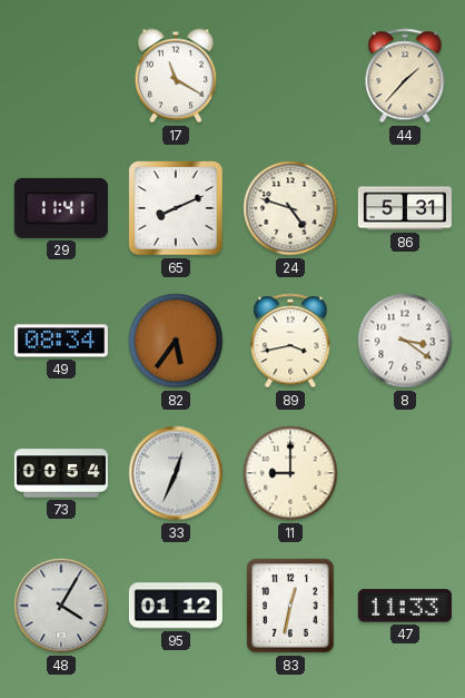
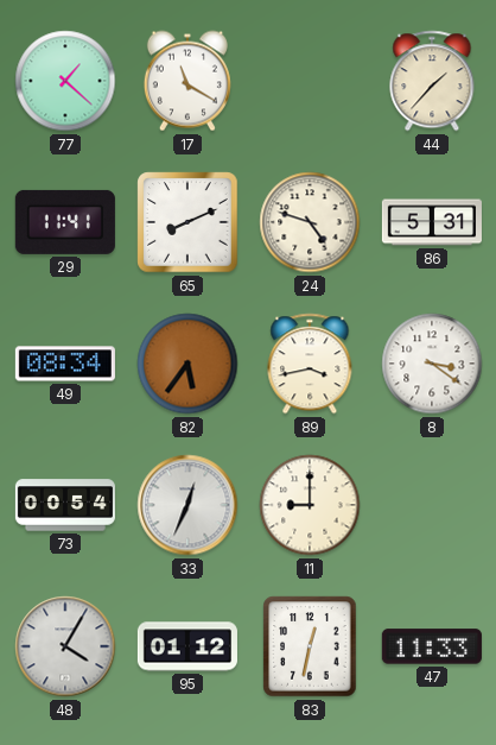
77: none -> 1:22
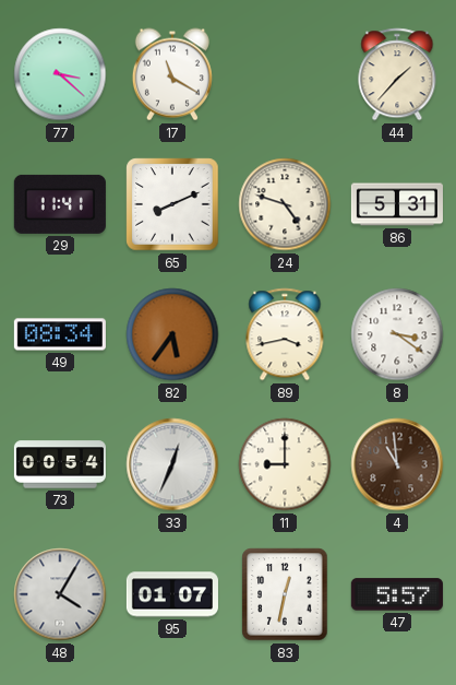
77: 1:22 -> 3:22
4: none -> 10:59
95: 01:12 -> 01:07
47: 11:33 -> 5:57
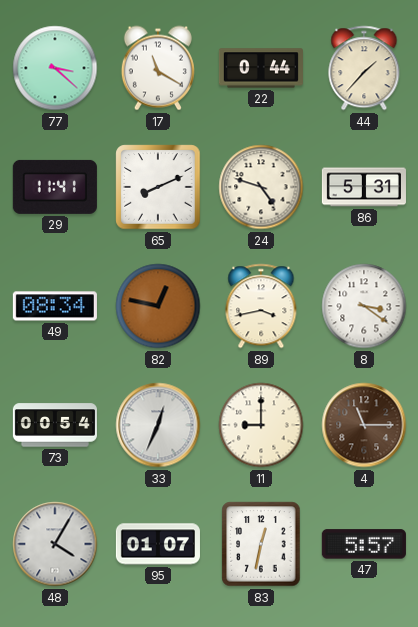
22: none -> 0:44
82: 5:36 -> 12:47
4: 10:59 -> 11:15
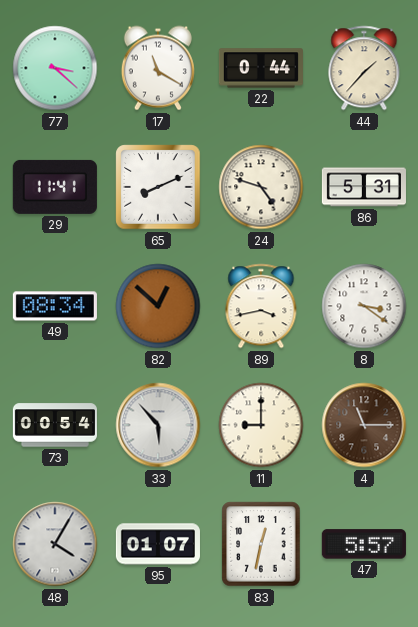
82: 12:47 -> 12:52
33: 12:34 -> 5:53
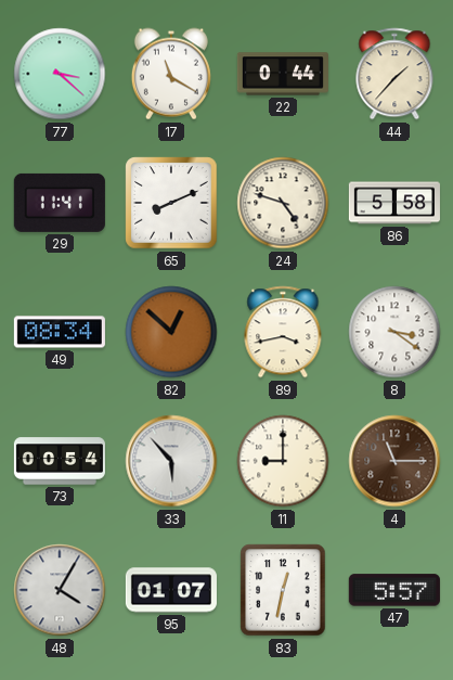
86: 5:31 -> 5:58
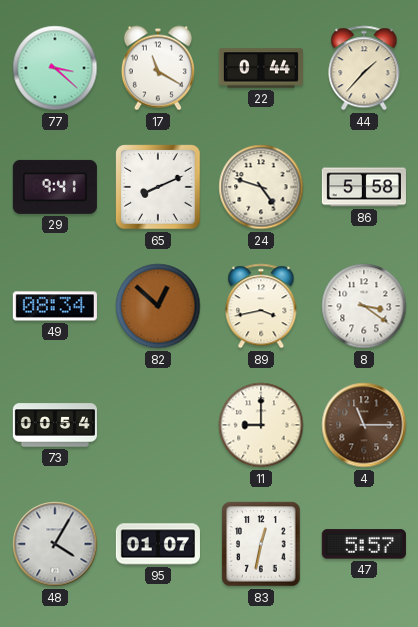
29: 11:41 -> 9:41
33: 5:53 -> none
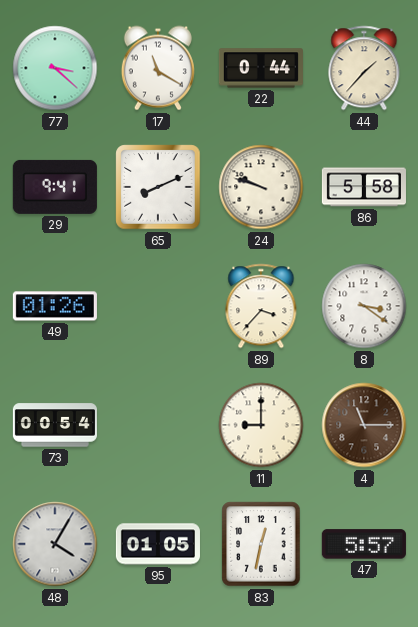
24: 4:48 -> 9:48
49: 08:34 -> 01:26
82: 12:52 -> none
89: 3:43 -> 3:37
95: 01:07 -> 01:05
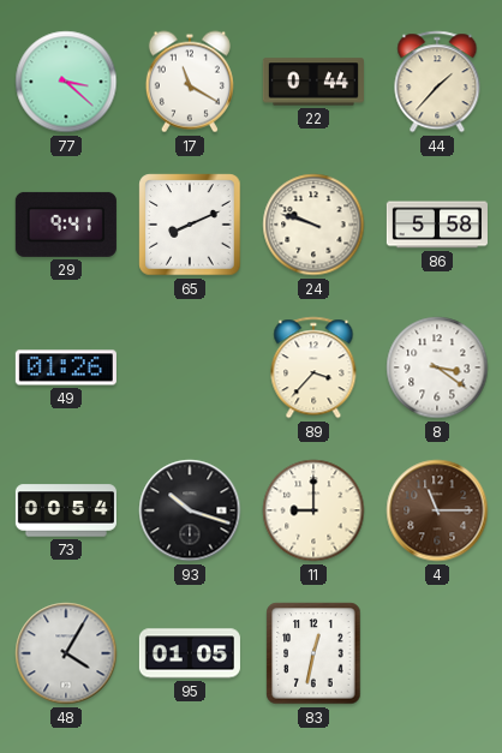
93: none -> 10:18
47: 5:57 -> none
